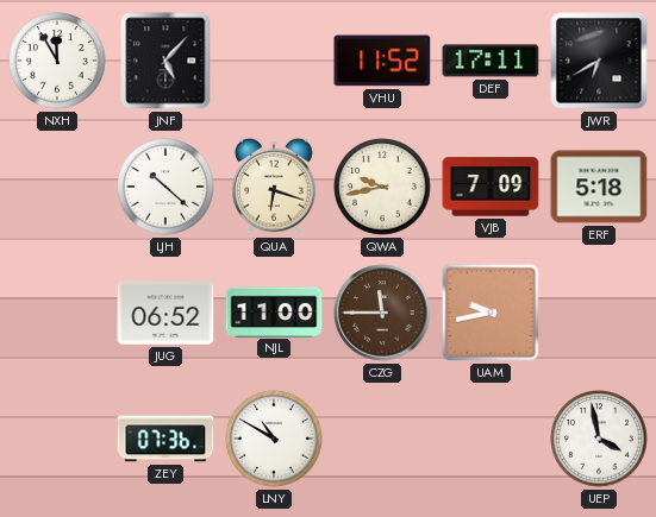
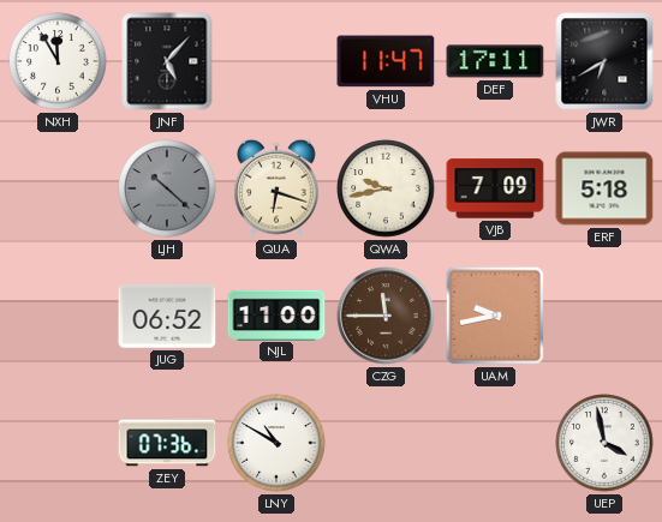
VHU: 11:52 -> 11:47
LJH dial: white -> grey
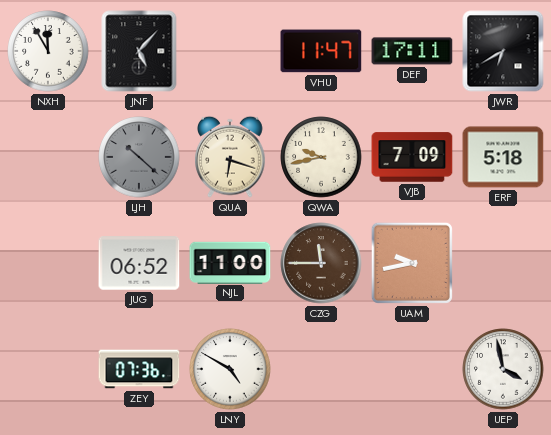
LNY: 10:50 -> 4:50
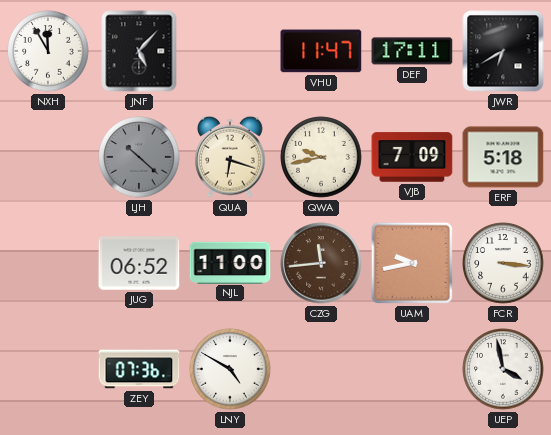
CZG: 11:45 -> 11:44
FCR: none -> 3:16
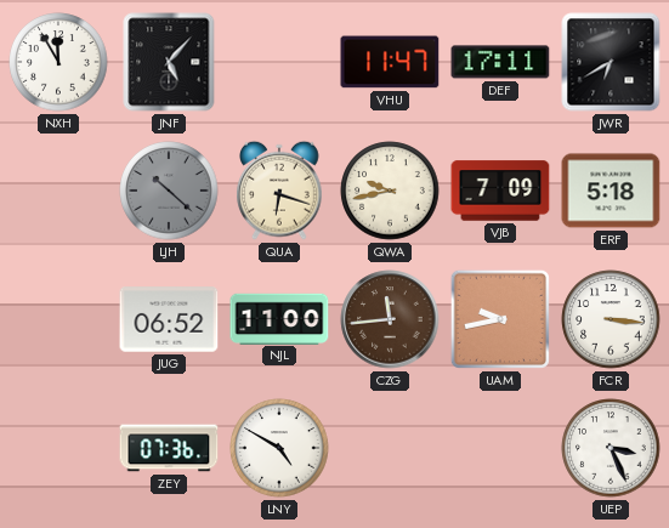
UEP: 3:58 -> 3:26
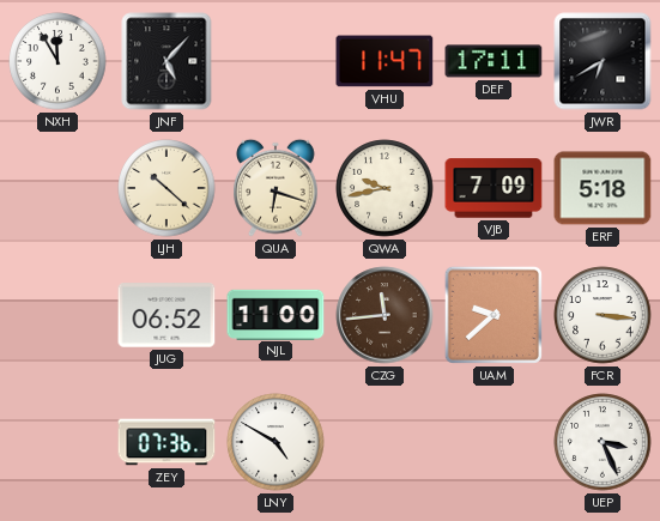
LJH dial: grey -> cream
UAM: 9:43 -> 9:38
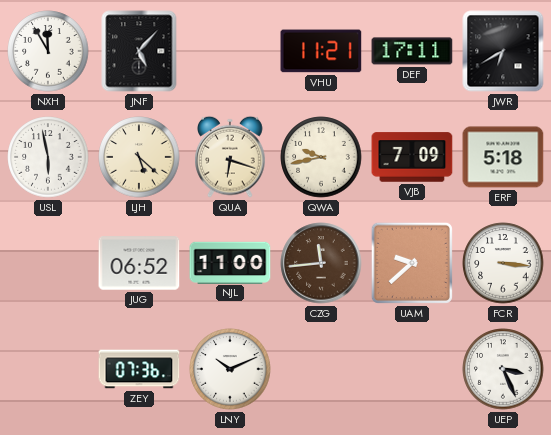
VHU: 11:47 -> 11:21
USL: none -> 5:58
LJH: 10:22 -> 5:22
LNY: 4:50 -> 10:11
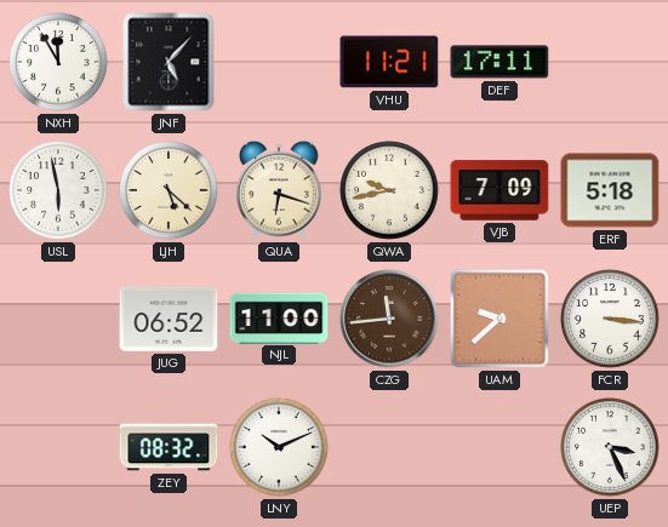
JWR: 6:40 -> none
ZEY: 07:36 -> 08:32
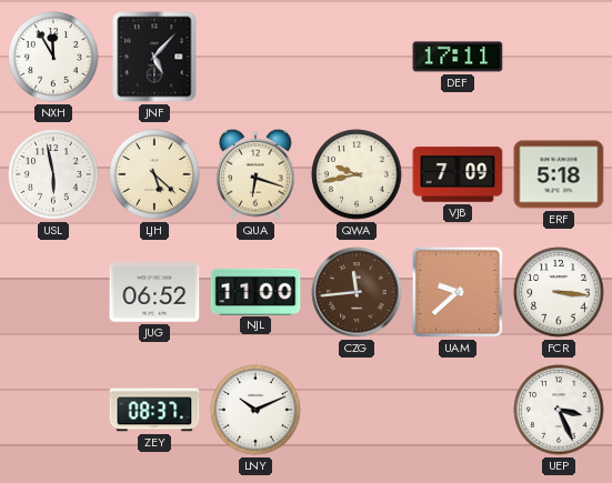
VHU: 11:21 -> none
ZEY: 08:32 -> 08:37
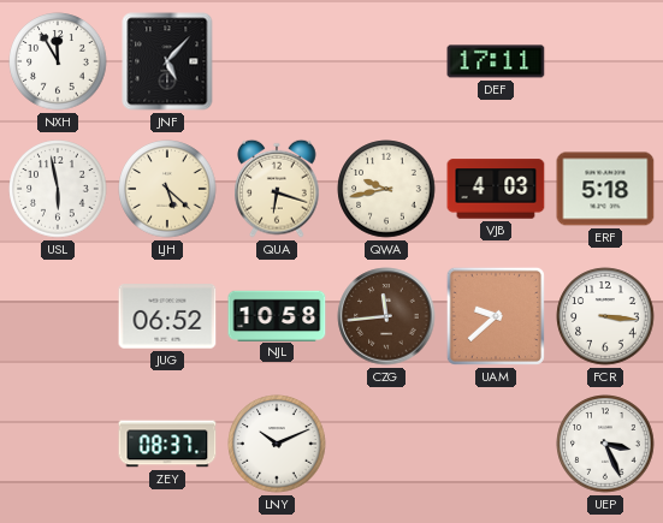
VJB: 7:09 -> 4:03
NJL: 11:00 -> 10:58
